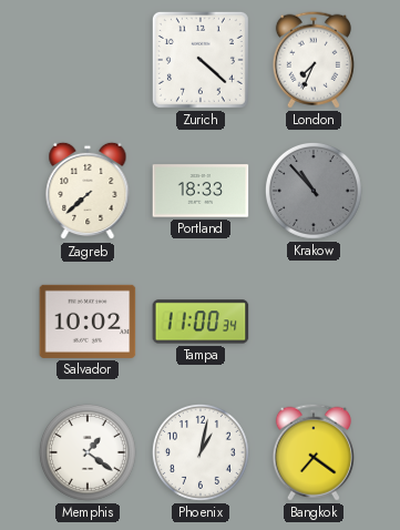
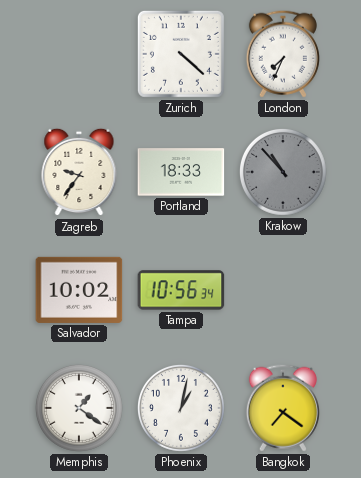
Zagreb: 7:38 -> 9:36
Tampa: 11:00 -> 10:56
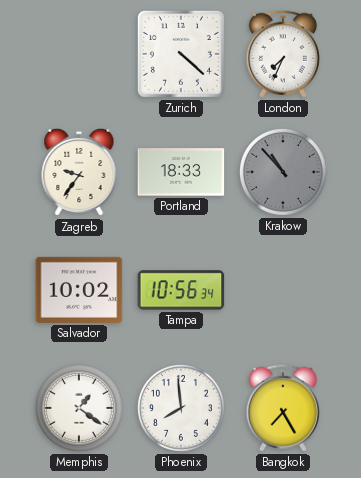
Phoenix: 1:02 -> 7:59
Bangkok: 7:21 -> 7:25
